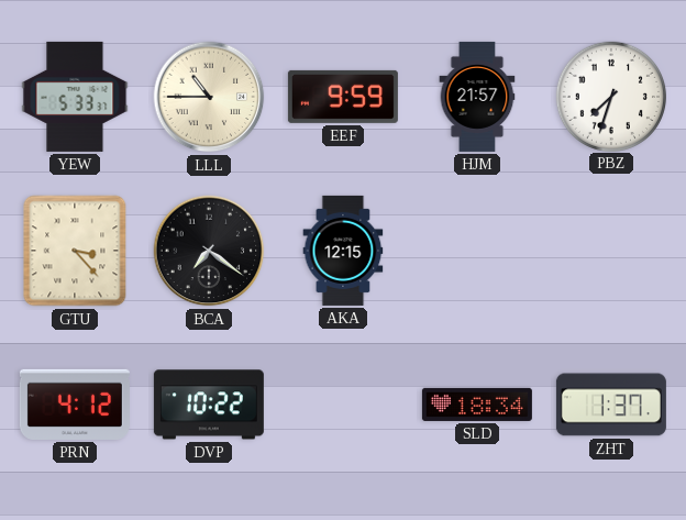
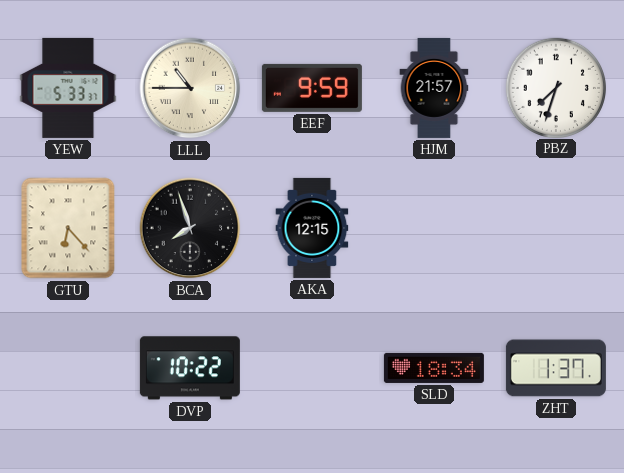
GTU: 3:23 -> 6:23
BCA: 7:21 -> 7:57
PRN: 4:12 -> none
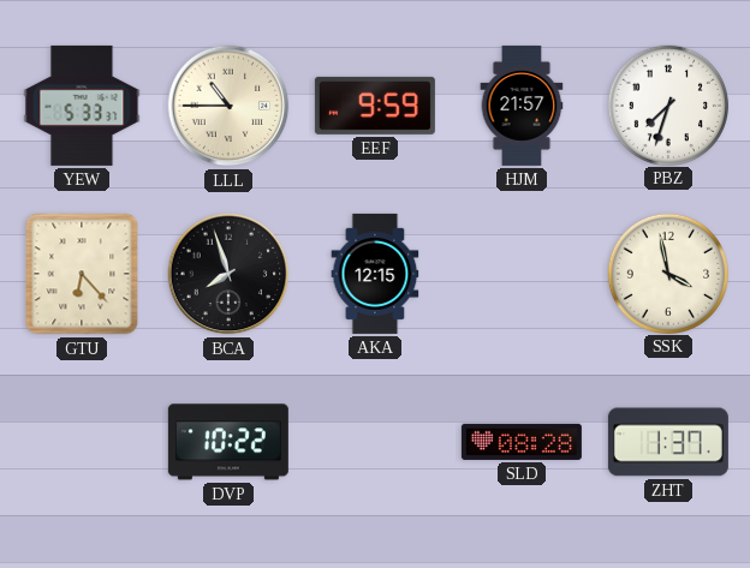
SSK: none -> 3:58
SLD: 18:34 -> 08:28
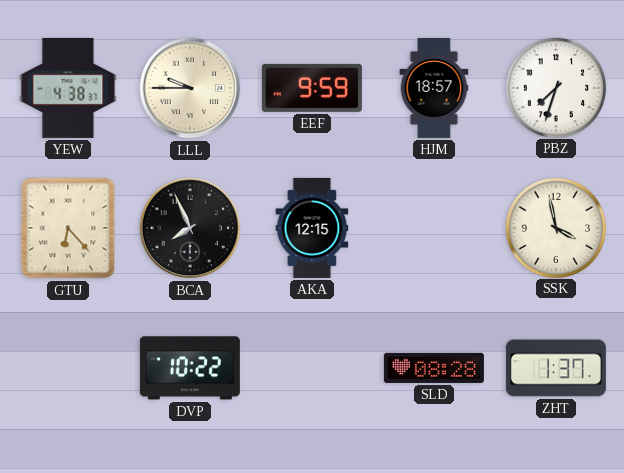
YEW: 5:33 -> 4:38
LLL: 10:45 -> 9:45
HJM: 21:57 -> 18:57
BCA: 7:57 -> 7:56
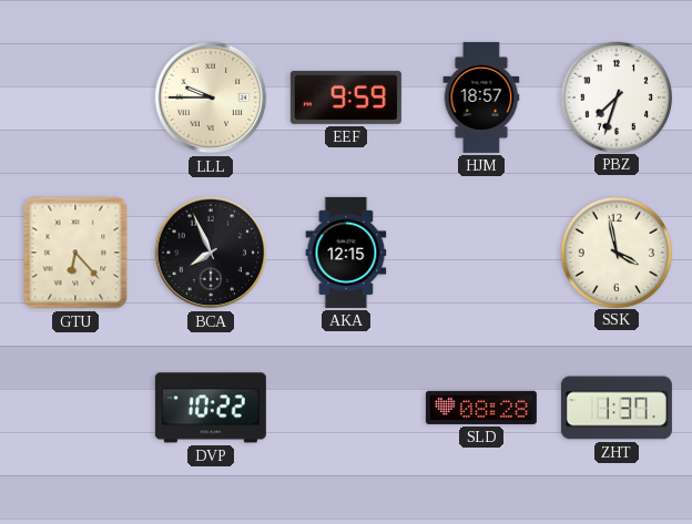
YEW: 4:38 -> none
